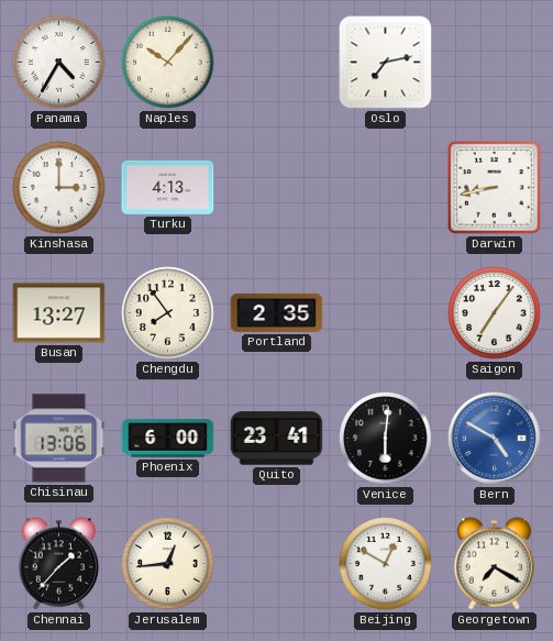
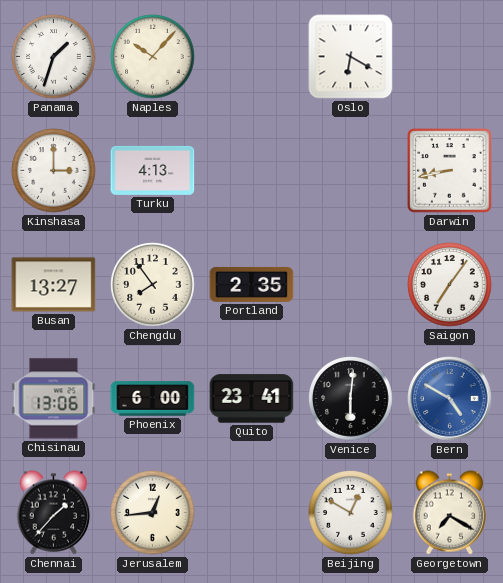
Panama: 4:35 -> 1:33
Oslo: 7:13 -> 6:20
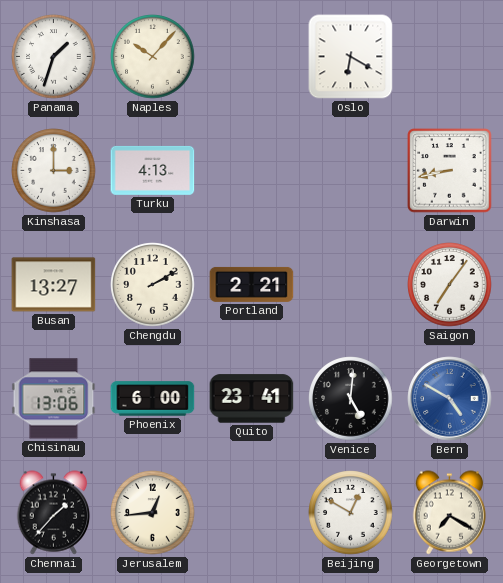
Chengdu: 7:54 -> 2:10
Portland: 2:35 -> 2:21
Venice: 6:01 -> 5:01
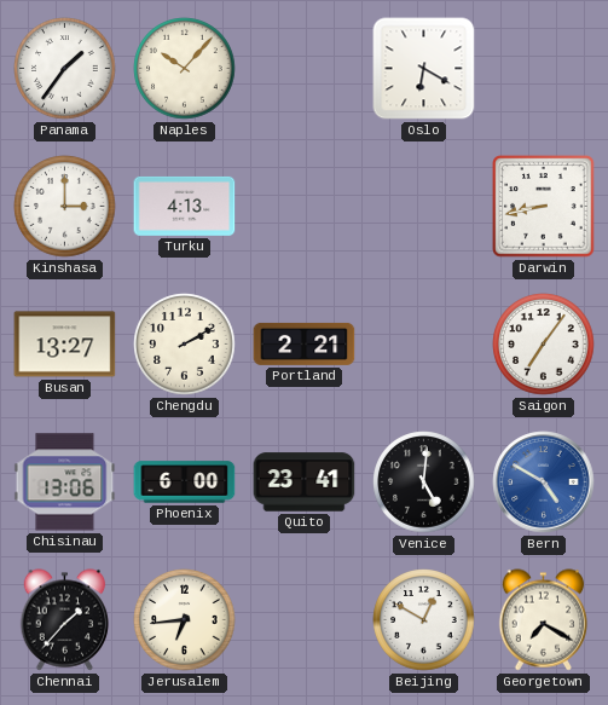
Panama: 1:33 -> 1:36
Jerusalem: 12:44 -> 6:44
